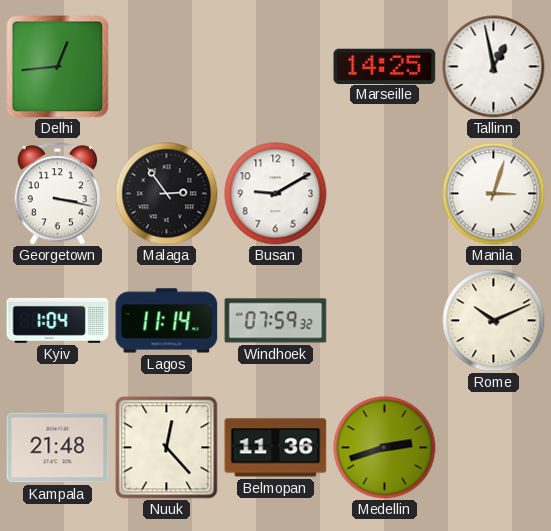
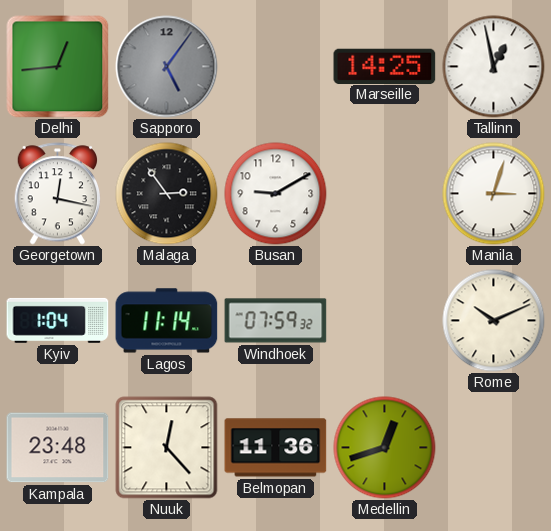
Sapporo: none -> 5:06
Georgetown: 3:17 -> 12:17
Kampala: 21:48 -> 23:48
Medellin: 2:42 -> 12:42
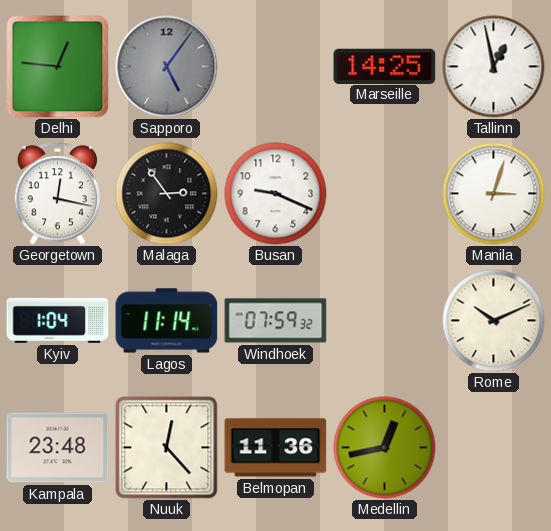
Delhi: 12:44 -> 12:46
Busan: 9:10 -> 9:19
Medellin: 12:42 -> 12:43
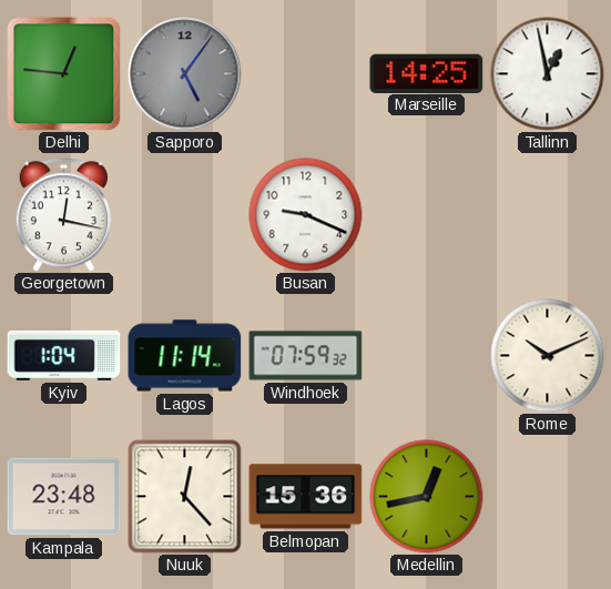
Malaga: 2:54 -> none
Manila: 3:03 -> none
Belmopan: 11:36 -> 15:36
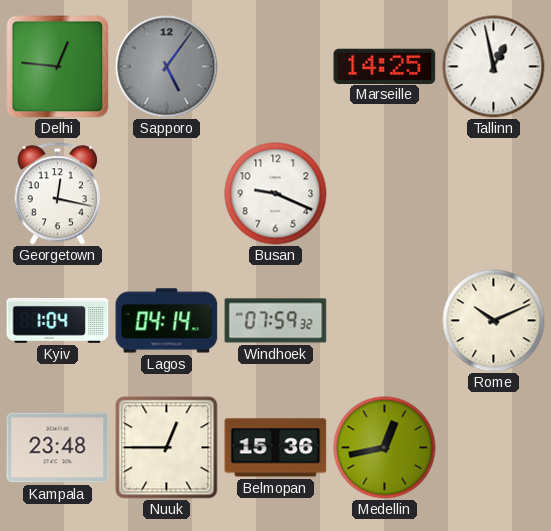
Lagos: 11:14 -> 04:14
Nuuk: 12:23 -> 12:45
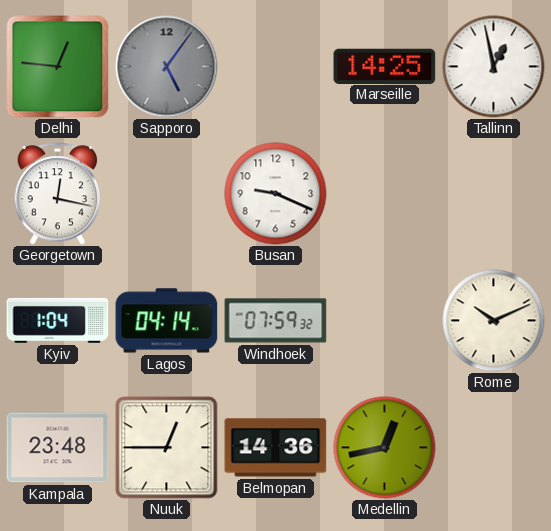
Belmopan: 15:36 -> 14:36
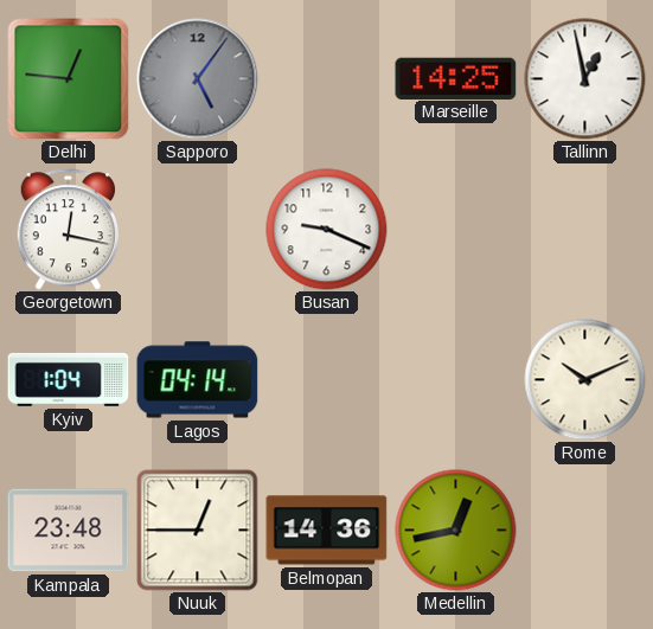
Windhoek: 07:59 -> none
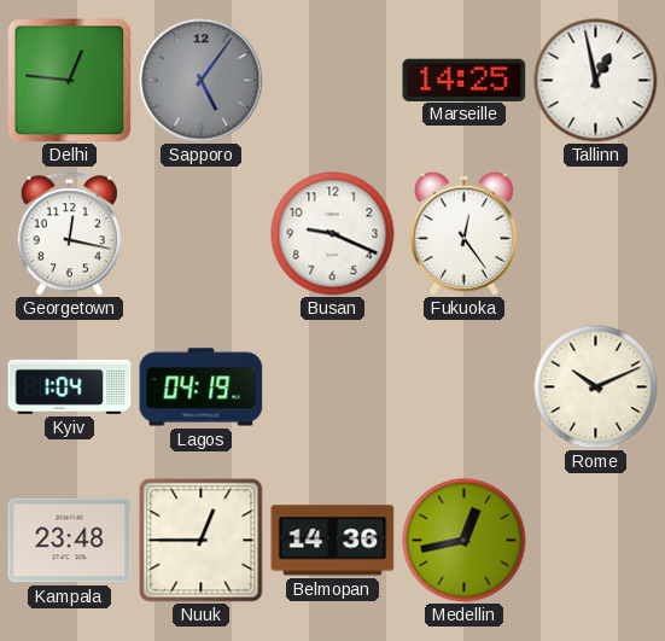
Fukuoka: none -> 12:24
Lagos: 04:14 -> 04:19
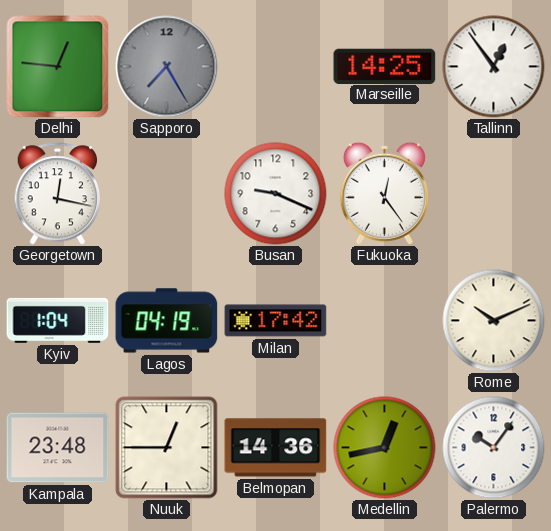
Sapporo: 5:06 -> 7:25
Tallinn: 12:58 -> 12:54
Milan: none -> 17:42
Palermo: none -> 10:06
